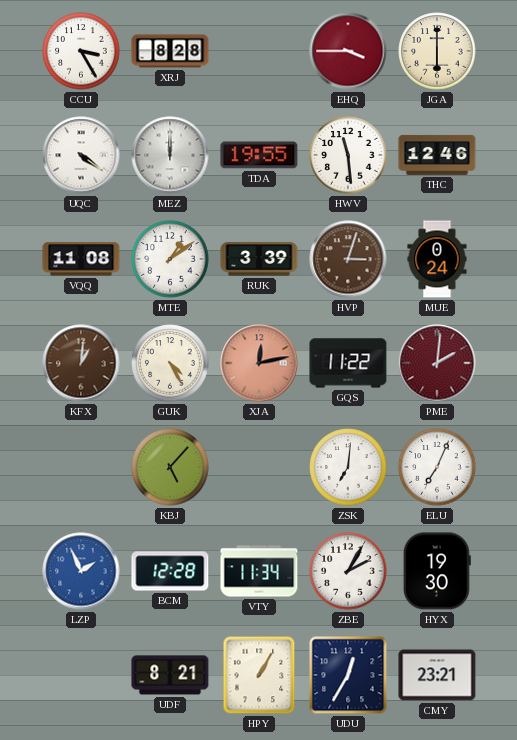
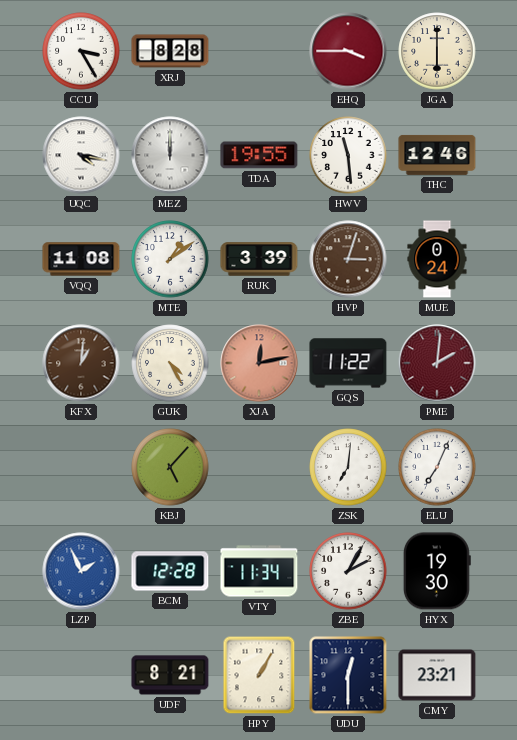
UQC: 4:21 -> 4:17
UDU: 12:35 -> 12:30
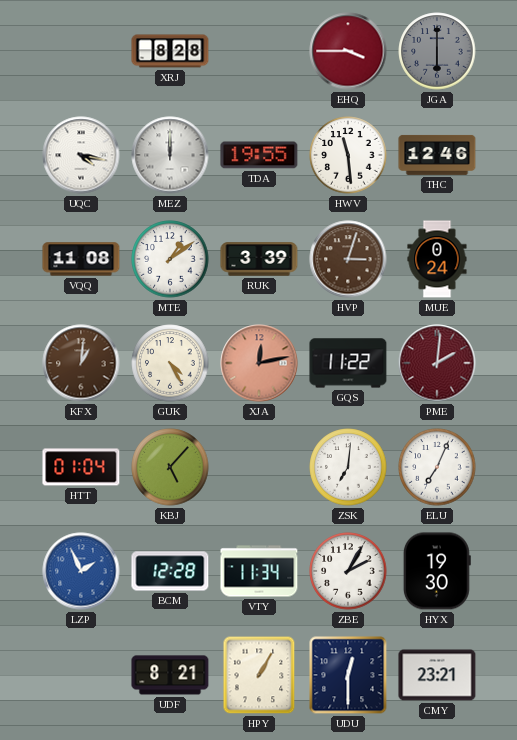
CCU: 3:25 -> none
JGA dial: cream -> grey
HTT: none -> 01:04
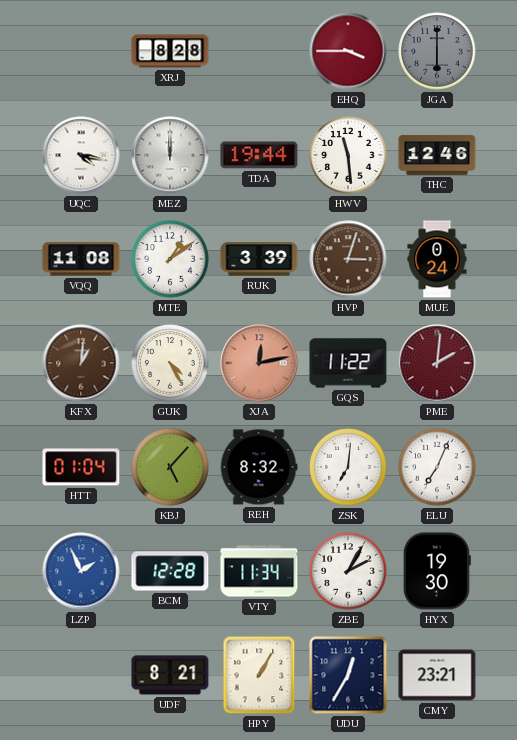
TDA: 19:55 -> 19:44
REH: none -> 8:32
UDU: 12:30 -> 12:35
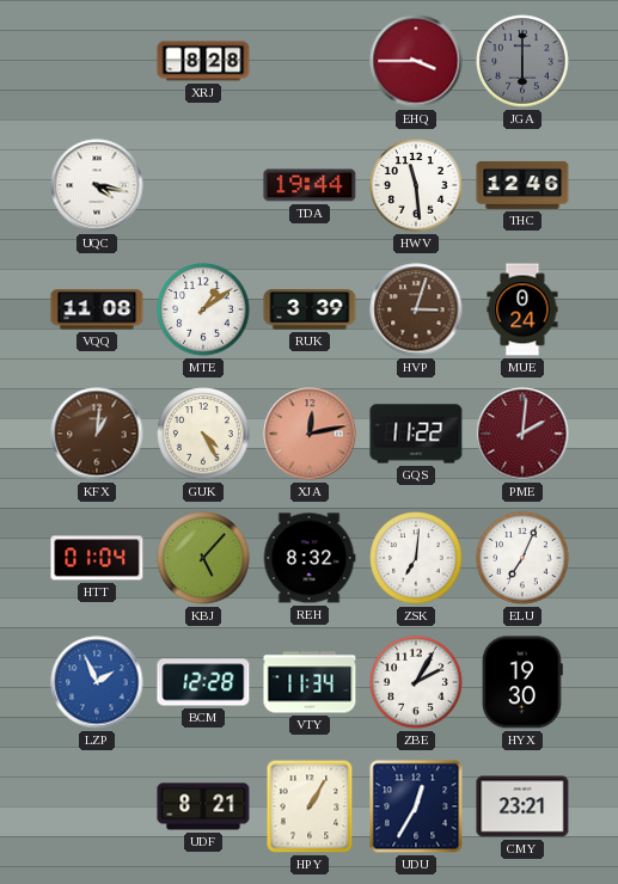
MEZ: 12:00 -> none
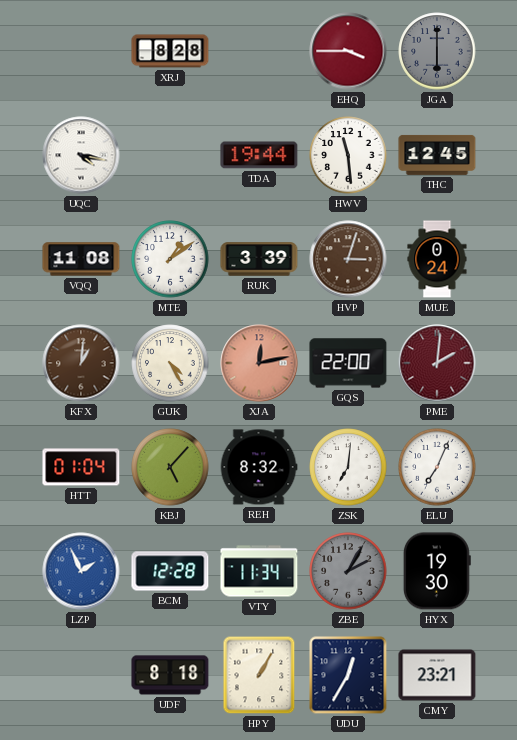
THC: 12:46 -> 12:45
GQS: 11:22 -> 22:00
ZBE dial: white -> grey
UDF: 8:21 -> 8:18
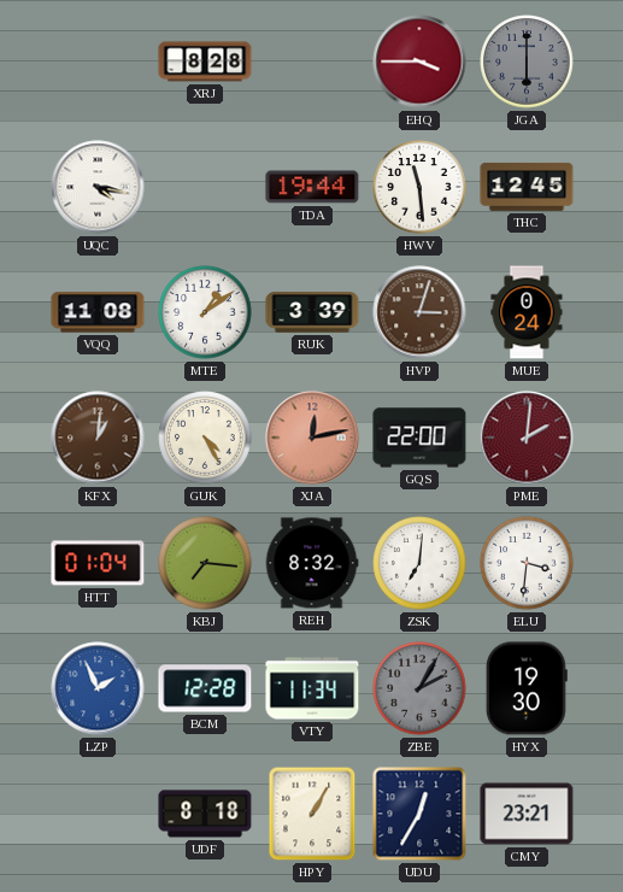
KBJ: 5:07 -> 7:16
ELU: 7:04 -> 3:31
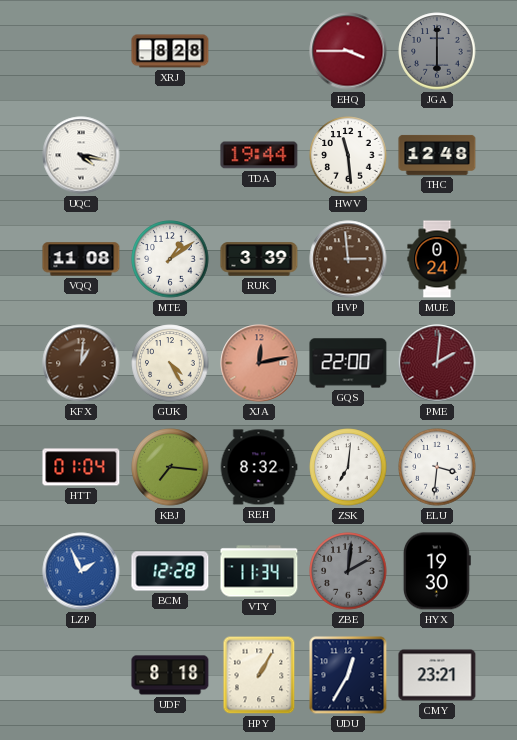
THC: 12:45 -> 12:48
HVP: 3:03 -> 2:59
ZBE: 2:05 -> 2:01
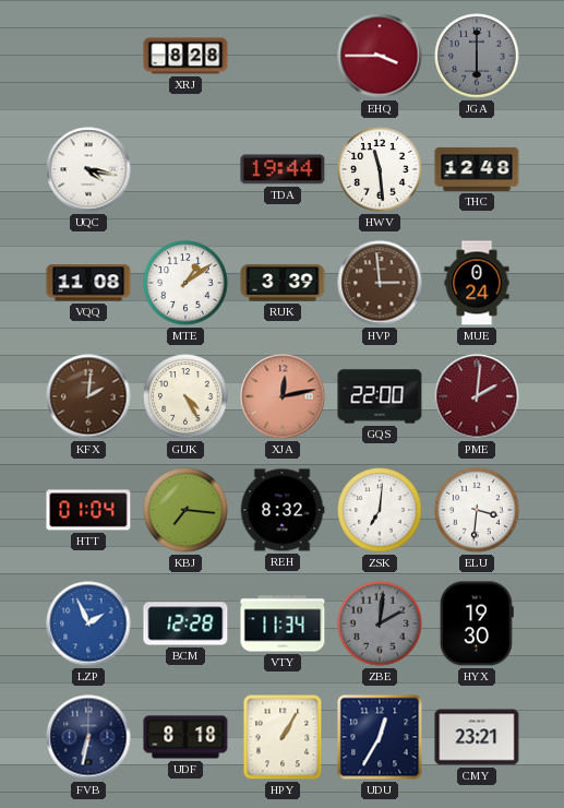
KFX: 1:01 -> 2:01
FVB: none -> 6:32
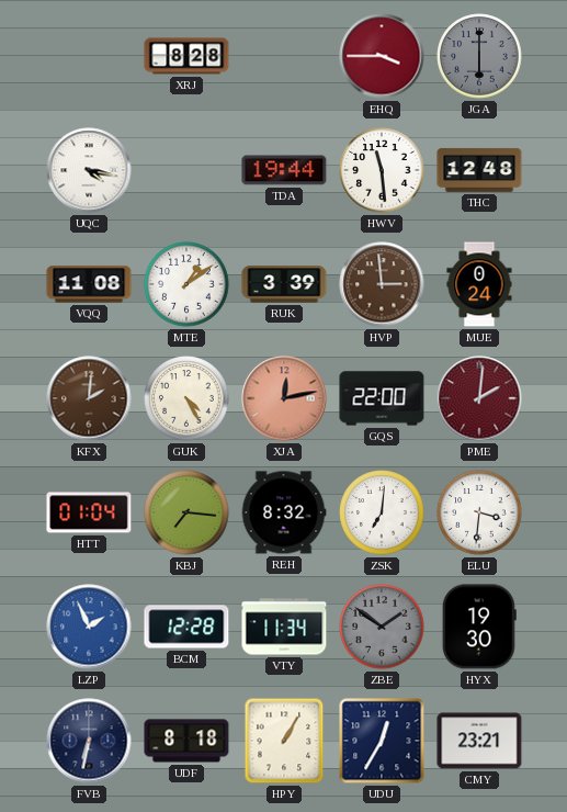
ZBE: 2:01 -> 1:51
